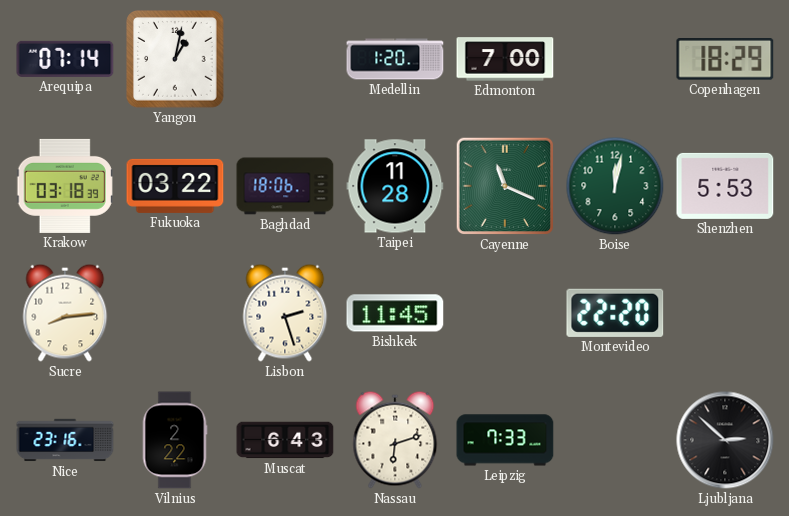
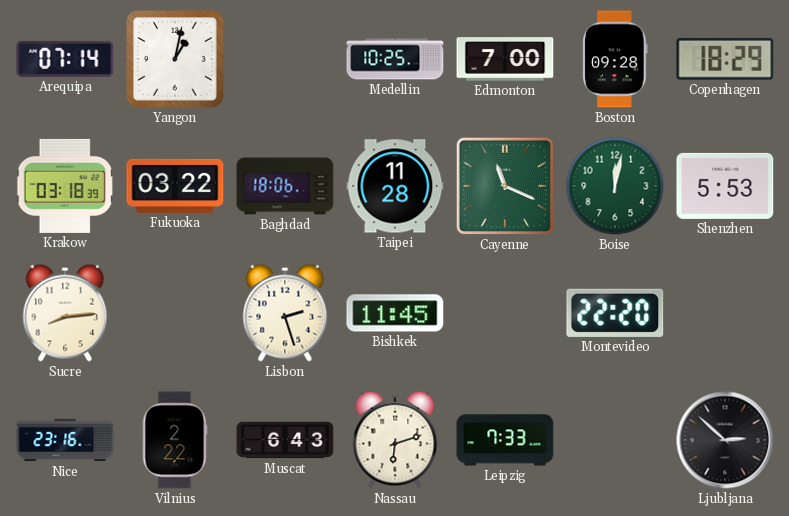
Medellin: 1:20 -> 10:25
Boston: none -> 09:28
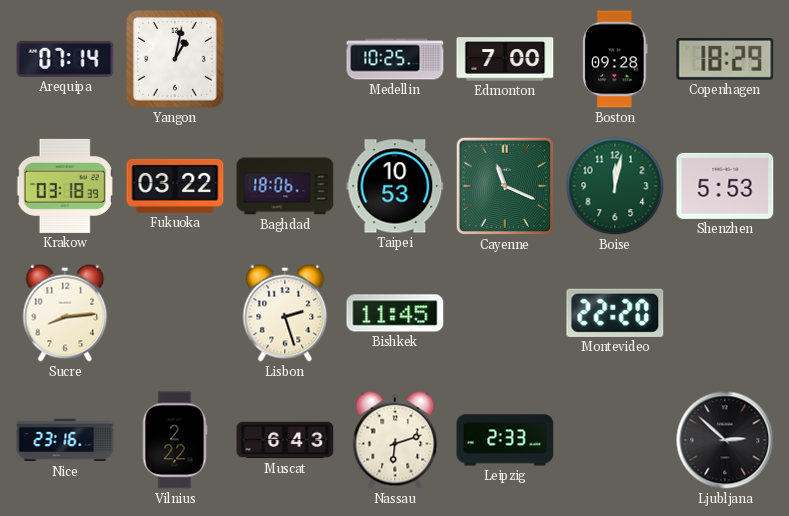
Taipei: 11:28 -> 10:53
Leipzig: 7:33 -> 2:33
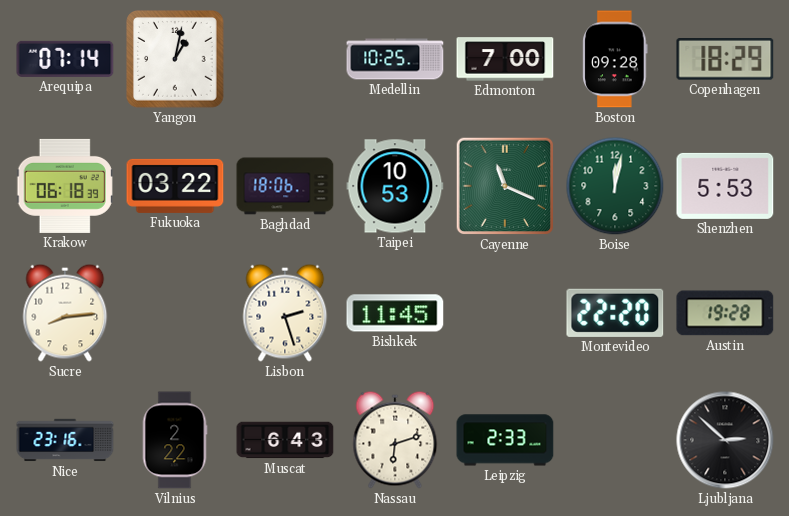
Krakow: 03:18 -> 06:18
Austin: none -> 19:28
